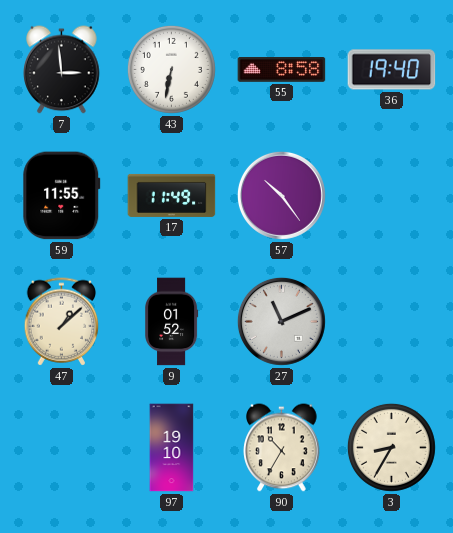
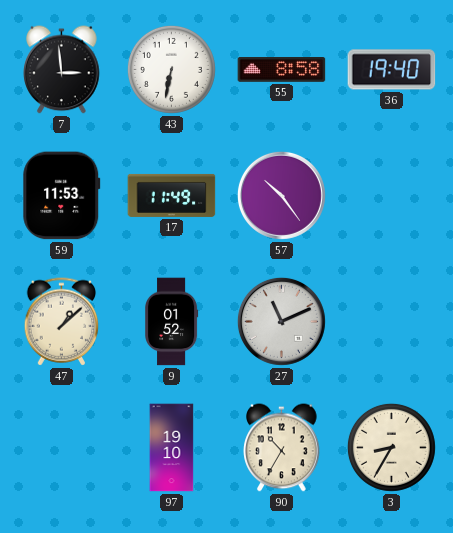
59: 11:55 -> 11:53
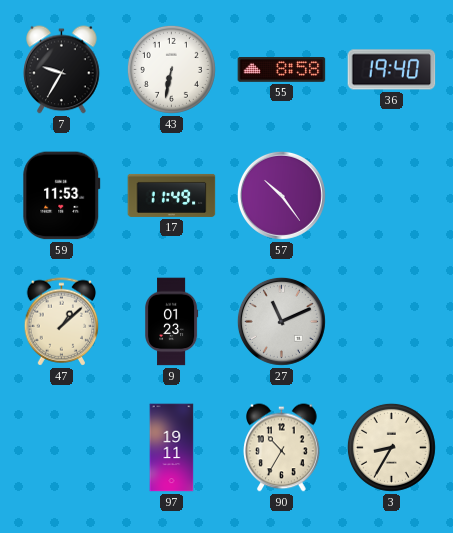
7: 2:59 -> 9:35
9: 01:52 -> 01:23
97: 19:10 -> 19:11
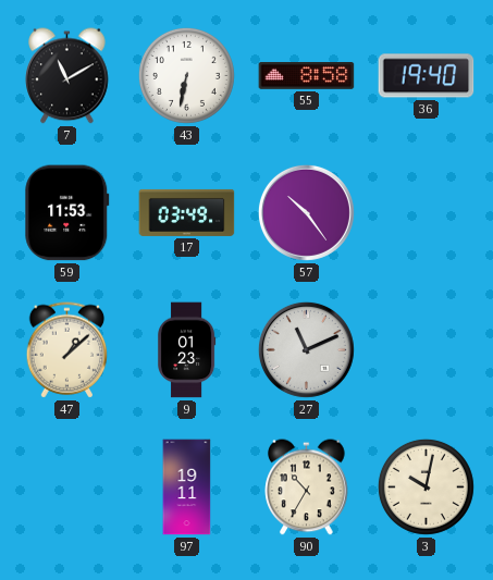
7: 9:35 -> 11:10
17: 11:49 -> 03:49
3: 8:35 -> 10:02
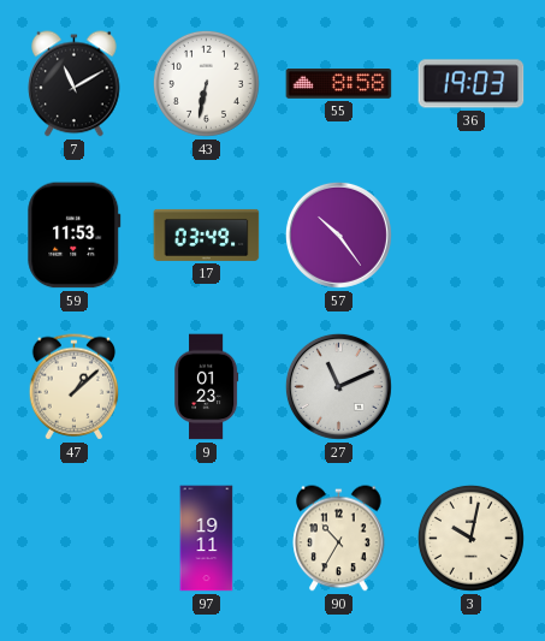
36: 19:40 -> 19:03
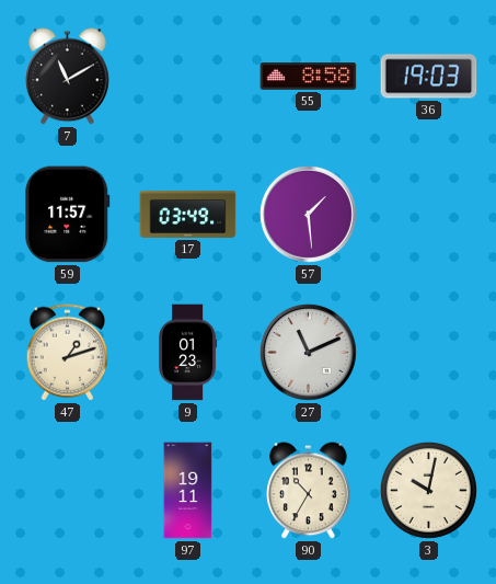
43: 6:32 -> none
59: 11:53 -> 11:57
57: 10:24 -> 1:29
47: 1:08 -> 1:12
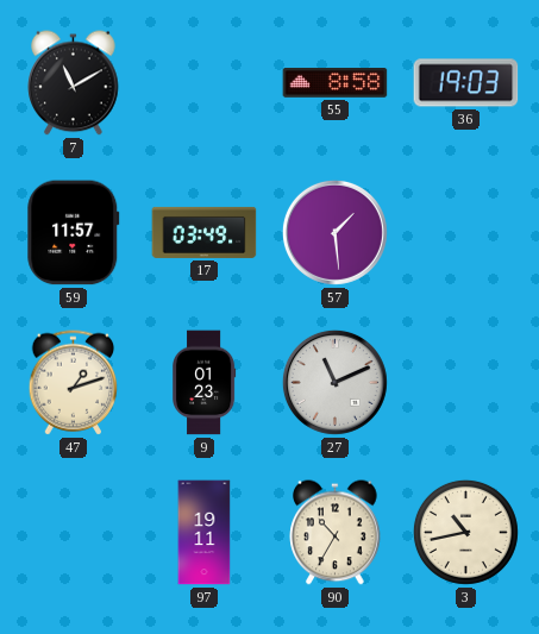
3: 10:02 -> 10:43
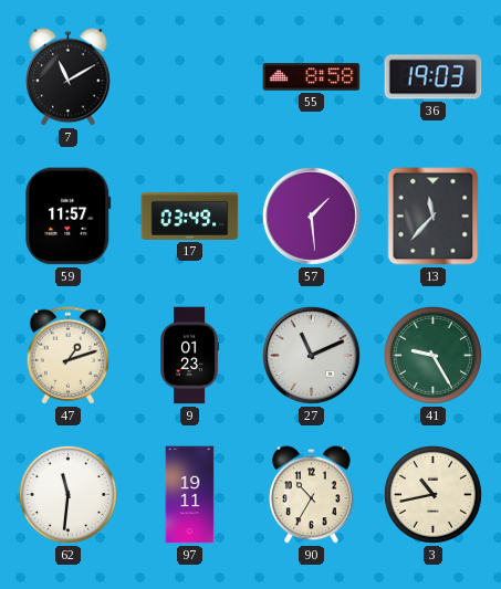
13: none -> 11:37
41: none -> 9:25
62: none -> 11:31
